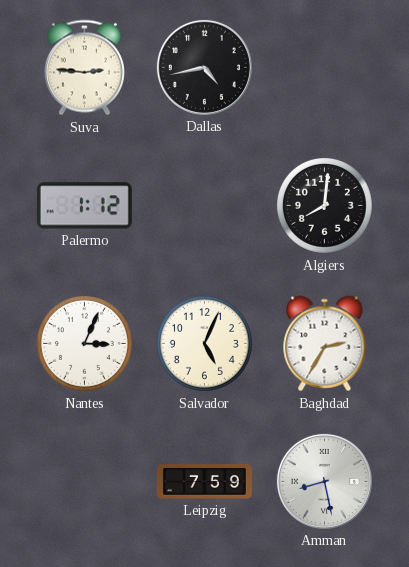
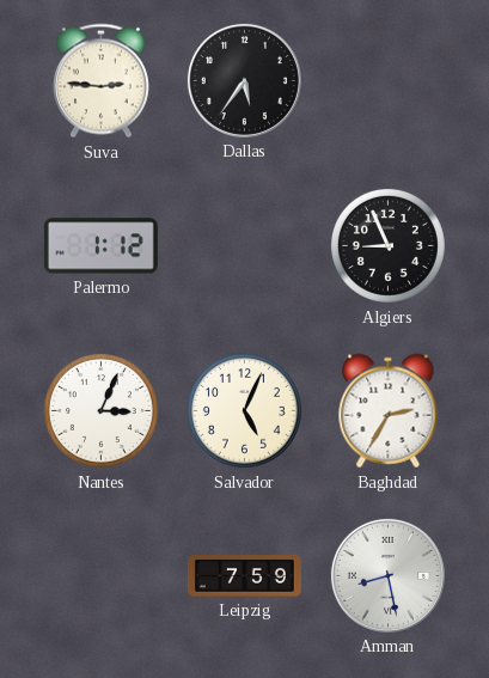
Dallas: 4:43 -> 5:36
Algiers: 8:01 -> 8:56
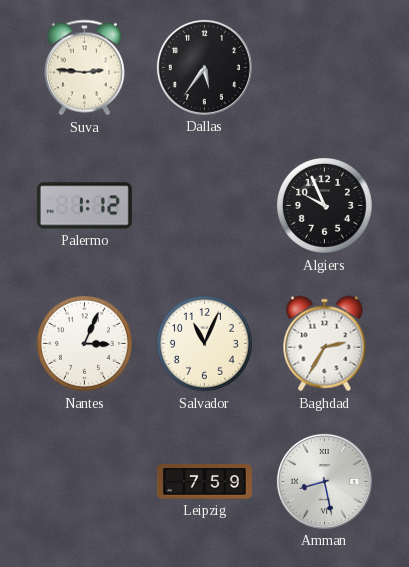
Algiers: 8:56 -> 9:56
Salvador: 5:04 -> 11:04
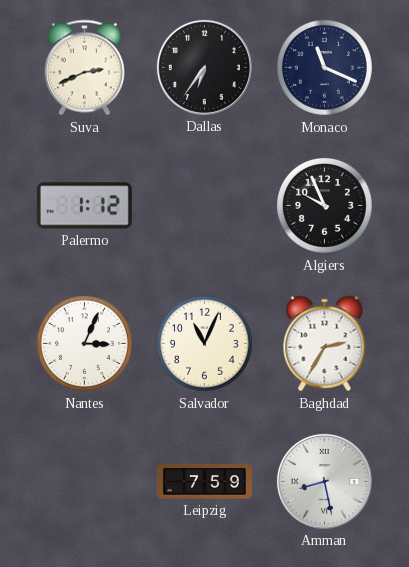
Suva: 2:46 -> 2:41
Dallas: 5:36 -> 6:36
Monaco: none -> 11:19
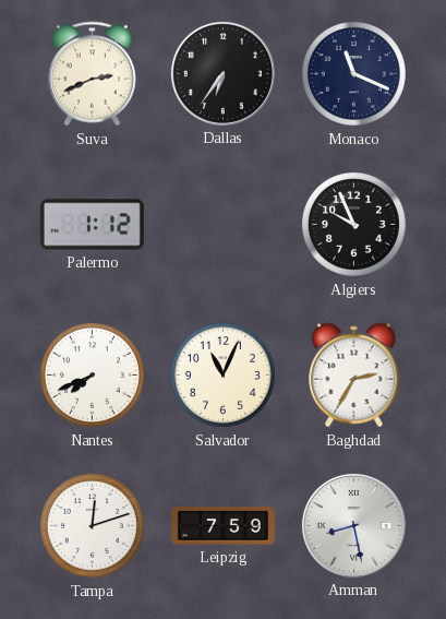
Nantes: 3:04 -> 7:41
Tampa: none -> 12:12
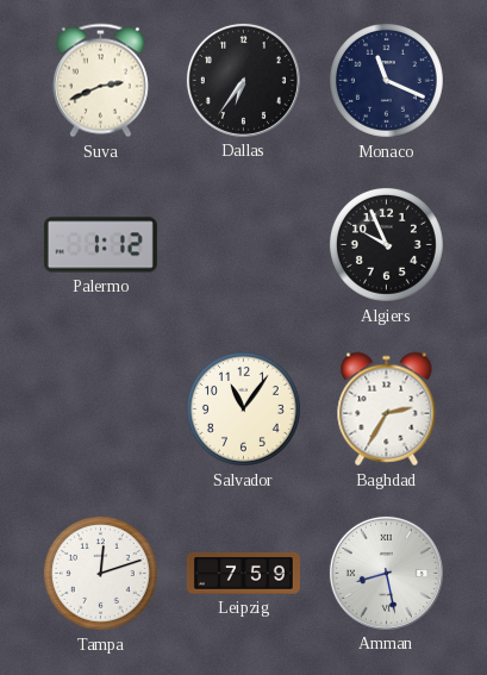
Nantes: 7:41 -> none
Salvador: 11:04 -> 11:06
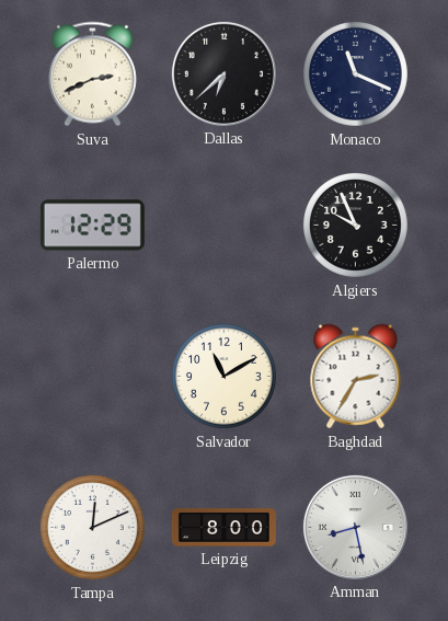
Dallas: 6:36 -> 6:38
Palermo: 1:12 -> 12:29
Salvador: 11:06 -> 11:10
Tampa: 12:12 -> 12:11
Leipzig: 7:59 -> 8:00
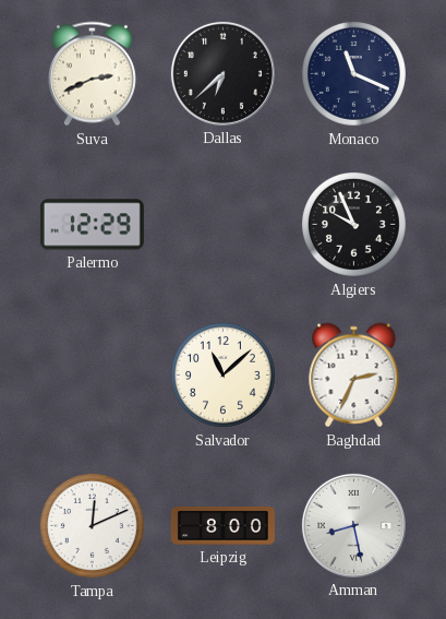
Salvador: 11:10 -> 11:08
Baghdad: 2:35 -> 2:34
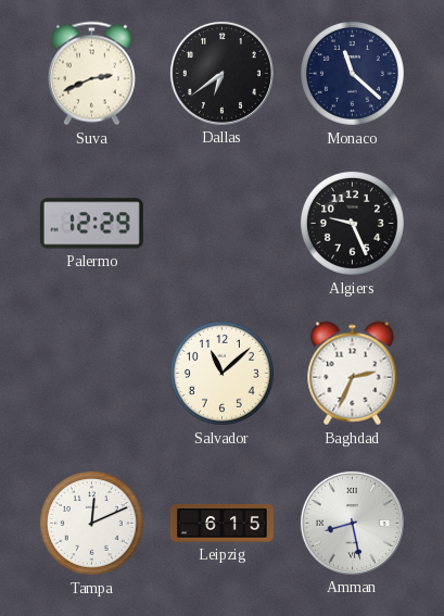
Dallas: 6:38 -> 6:39
Monaco: 11:19 -> 11:22
Algiers: 9:56 -> 9:26
Leipzig: 8:00 -> 6:15
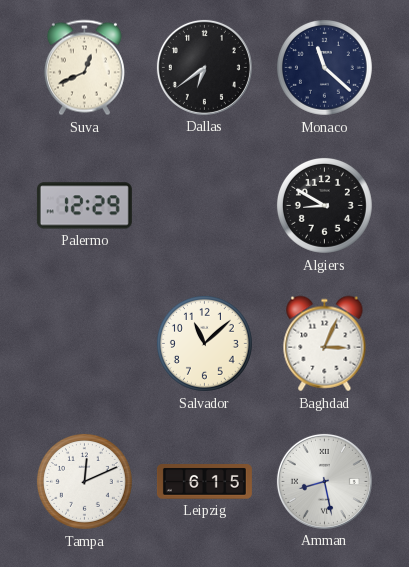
Suva: 2:41 -> 12:41
Algiers: 9:26 -> 8:50
Baghdad: 2:34 -> 3:04
